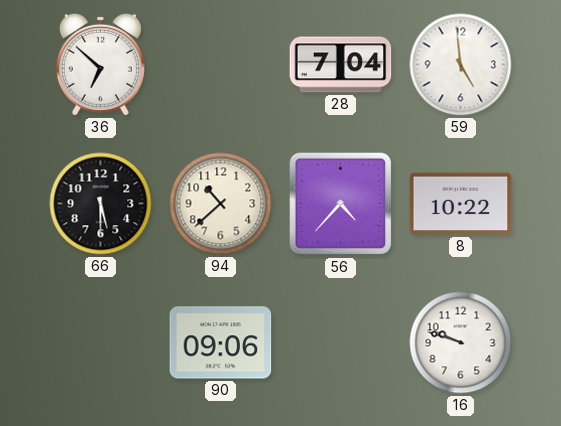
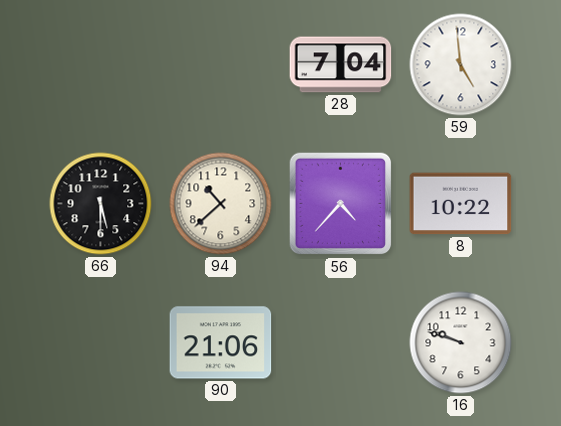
36: 6:52 -> none
90: 09:06 -> 21:06
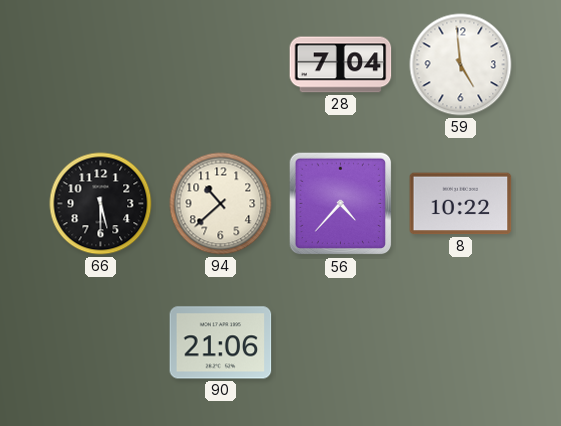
16: 9:48 -> none
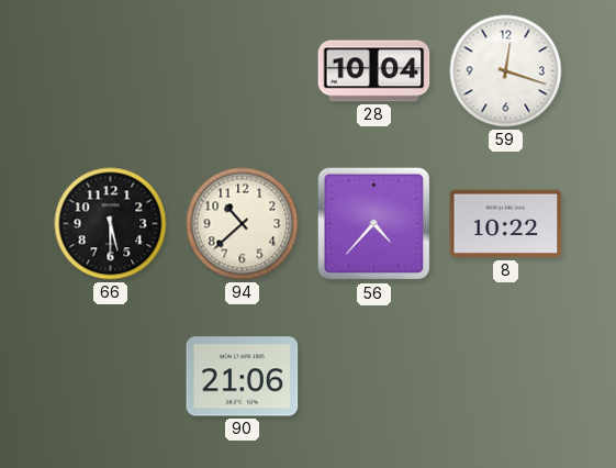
28: 7:04 -> 10:04
59: 4:59 -> 12:18
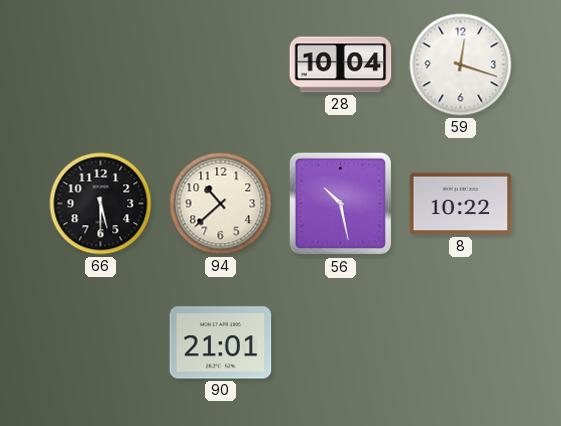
56: 4:37 -> 10:28
90: 21:06 -> 21:01
